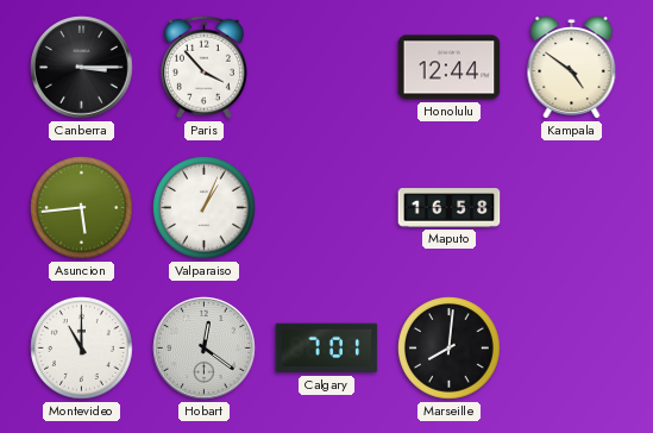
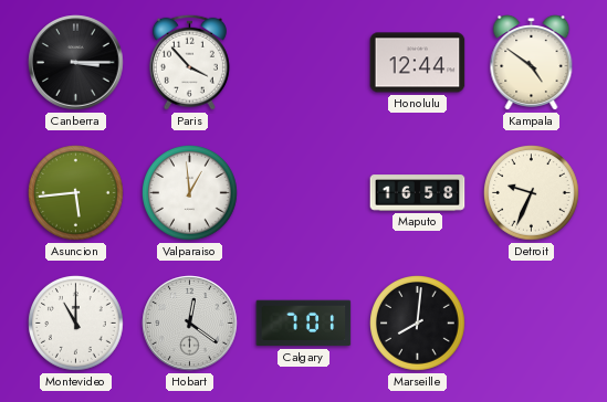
Valparaiso: 1:04 -> 12:59
Detroit: none -> 9:34
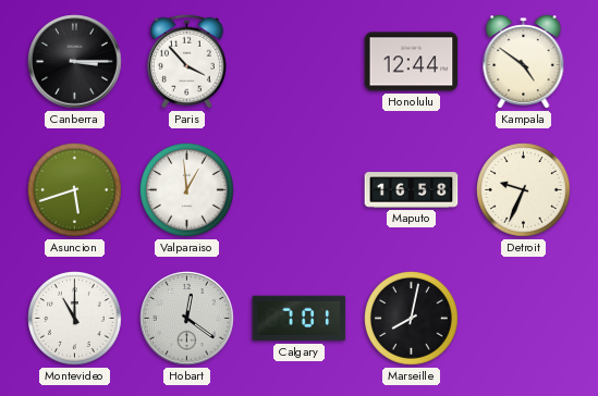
Asuncion: 5:44 -> 5:42
Marseille: 8:01 -> 8:02
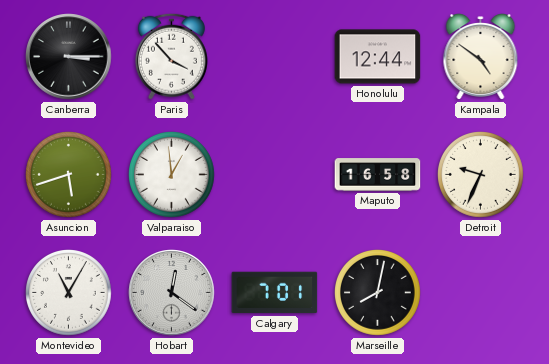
Montevideo: 11:00 -> 11:05
